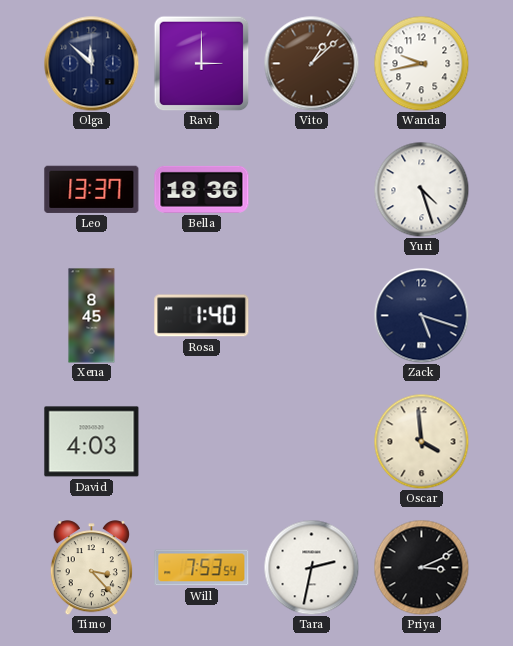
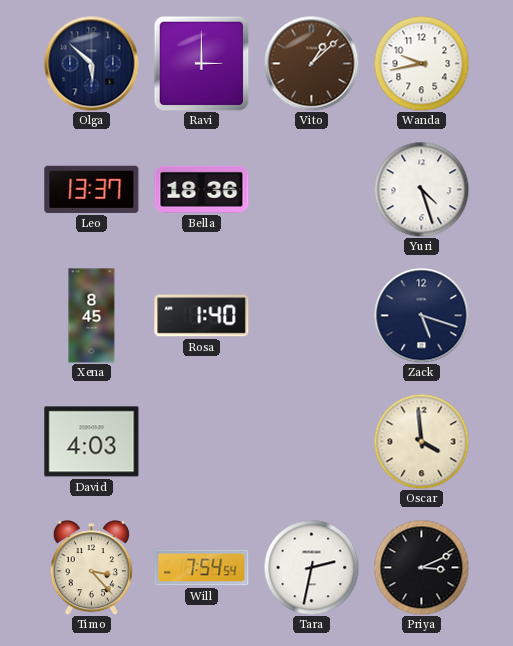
Olga: 11:52 -> 5:52
Will: 7:53 -> 7:54
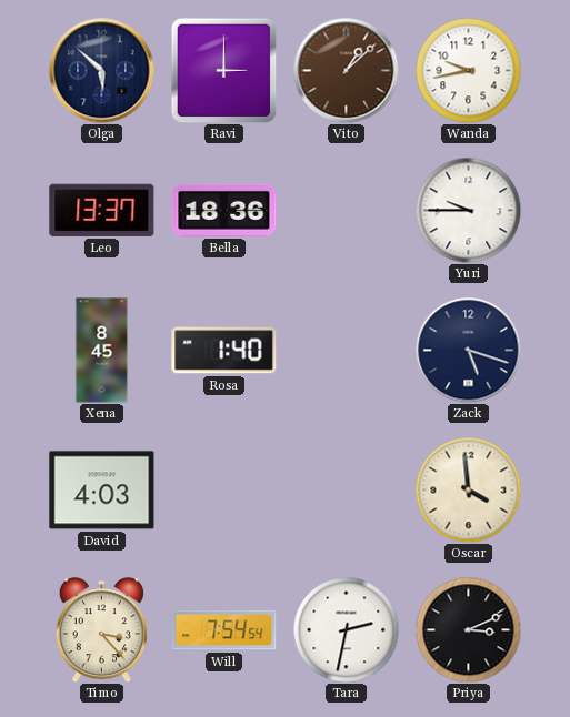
Yuri: 4:27 -> 9:45
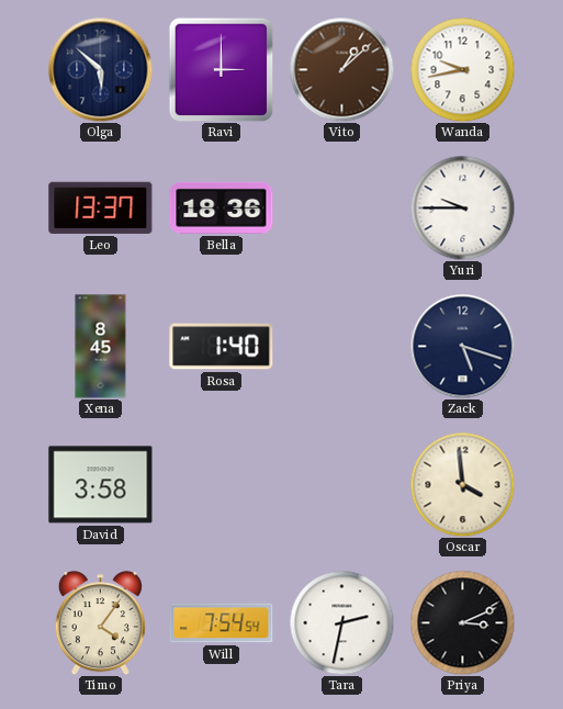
David: 4:03 -> 3:58
Timo: 3:23 -> 4:06
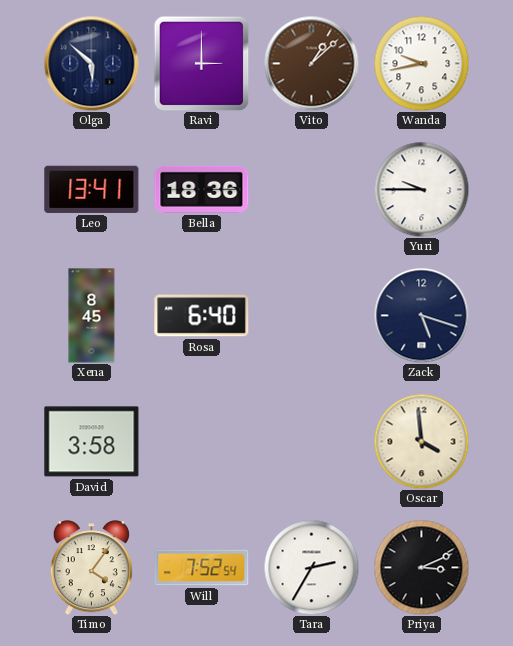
Leo: 13:37 -> 13:41
Rosa: 1:40 -> 6:40
Will: 7:54 -> 7:52
Tara: 2:32 -> 2:35
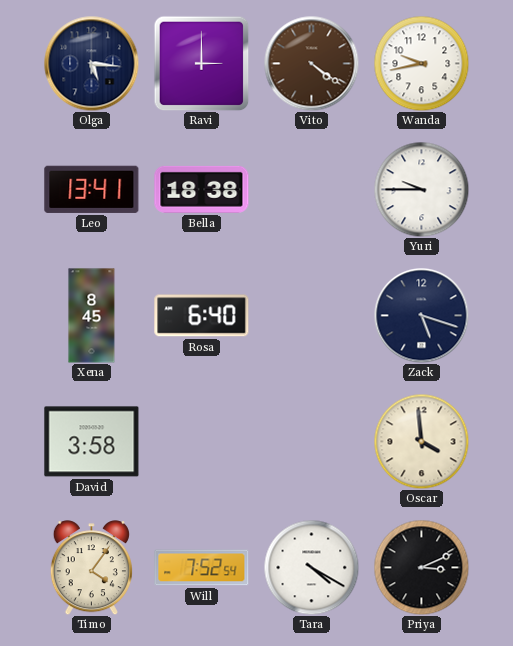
Olga: 5:52 -> 5:16
Vito: 1:08 -> 4:21
Bella: 18:36 -> 18:38
Tara: 2:35 -> 4:20
